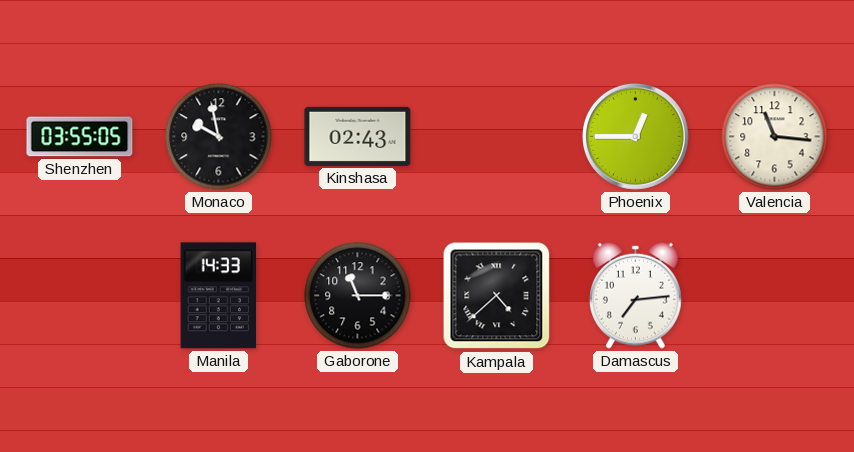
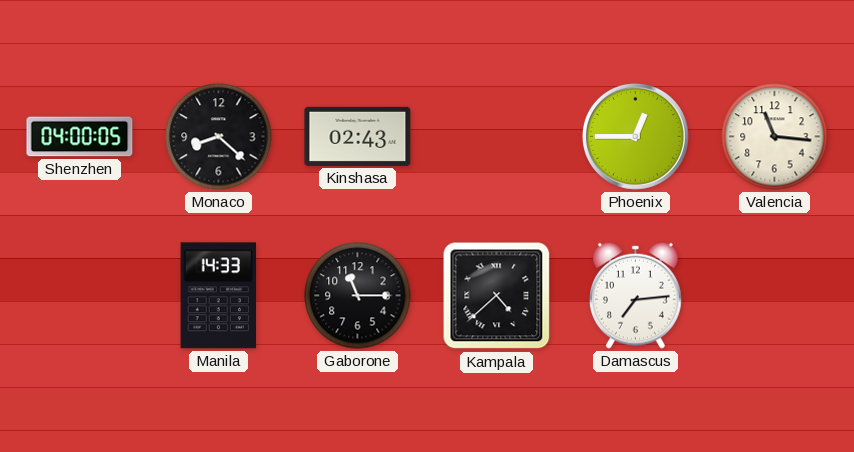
Shenzhen: 03:55 -> 04:00
Monaco: 9:58 -> 8:22
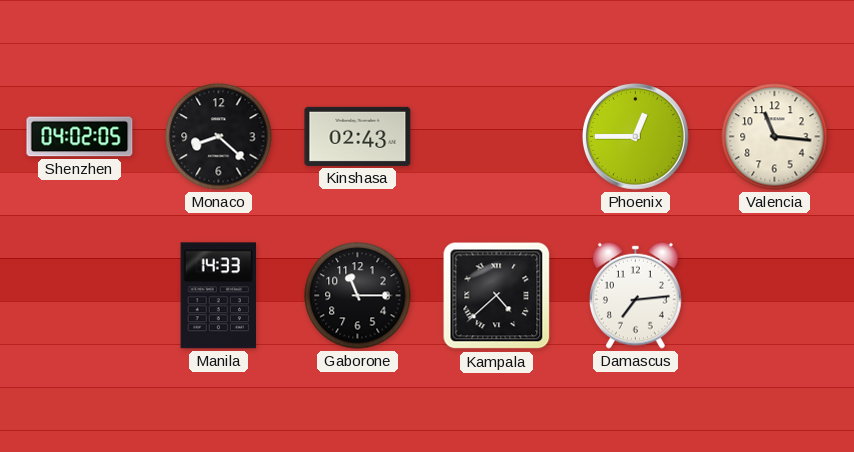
Shenzhen: 04:00 -> 04:02
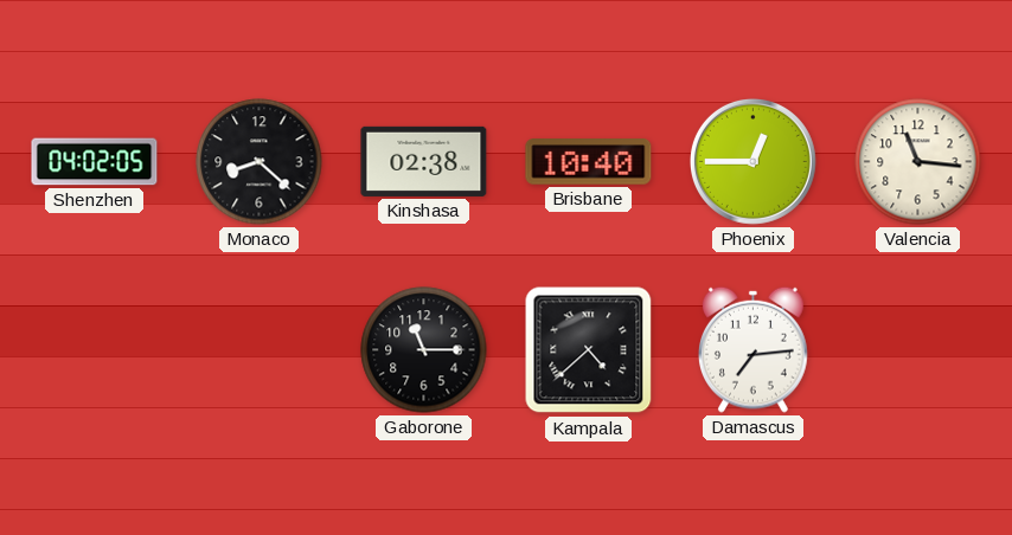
Kinshasa: 02:43 -> 02:38
Brisbane: none -> 10:40
Manila: 14:33 -> none
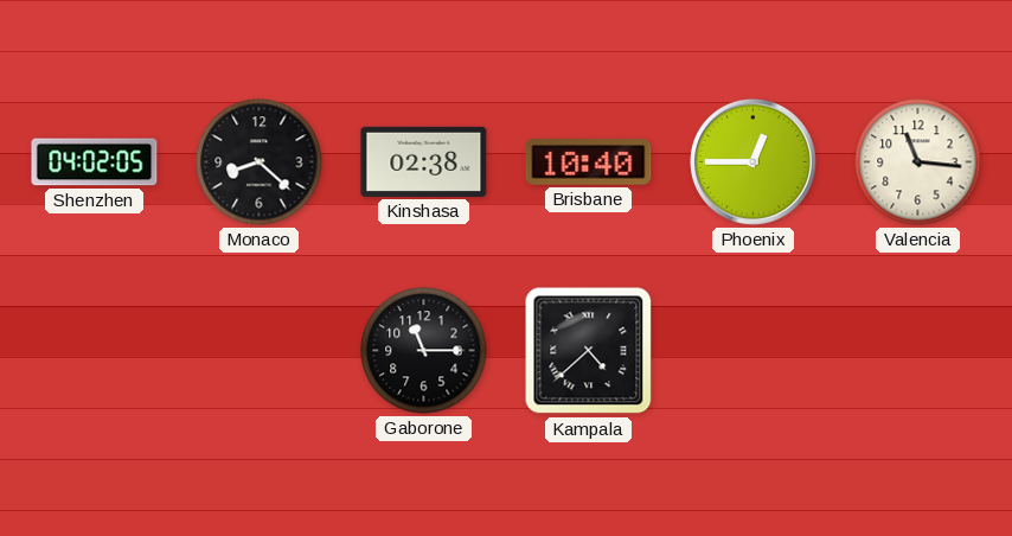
Damascus: 7:14 -> none
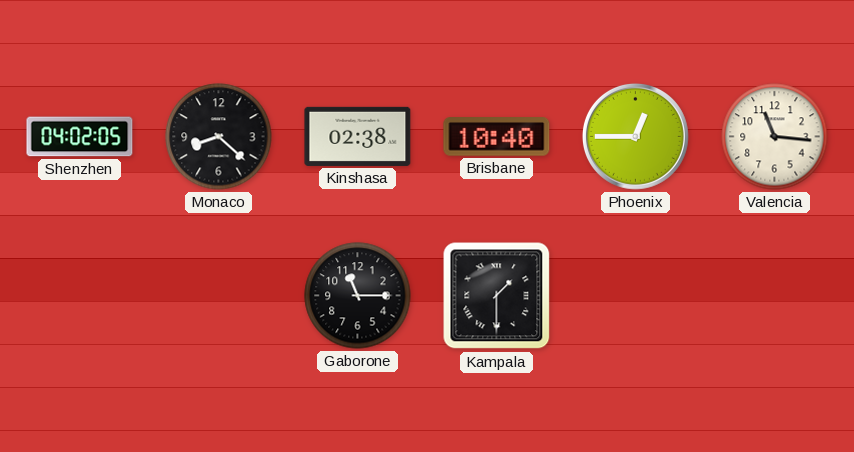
Kampala: 4:38 -> 1:30
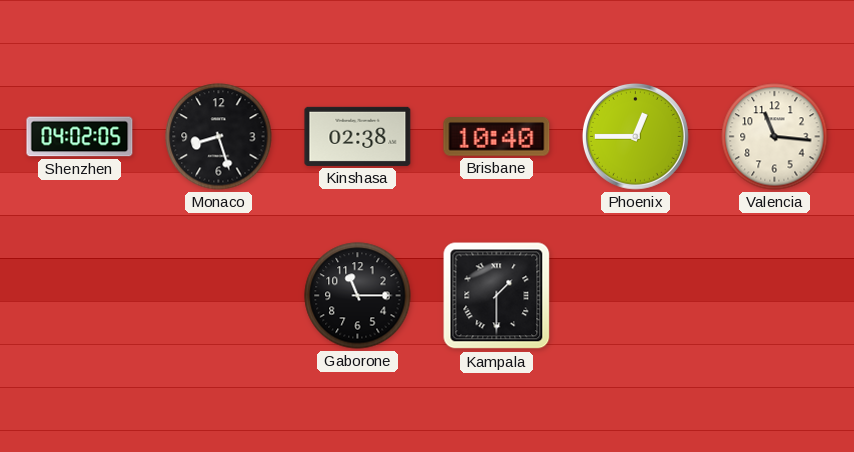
Monaco: 8:22 -> 8:27
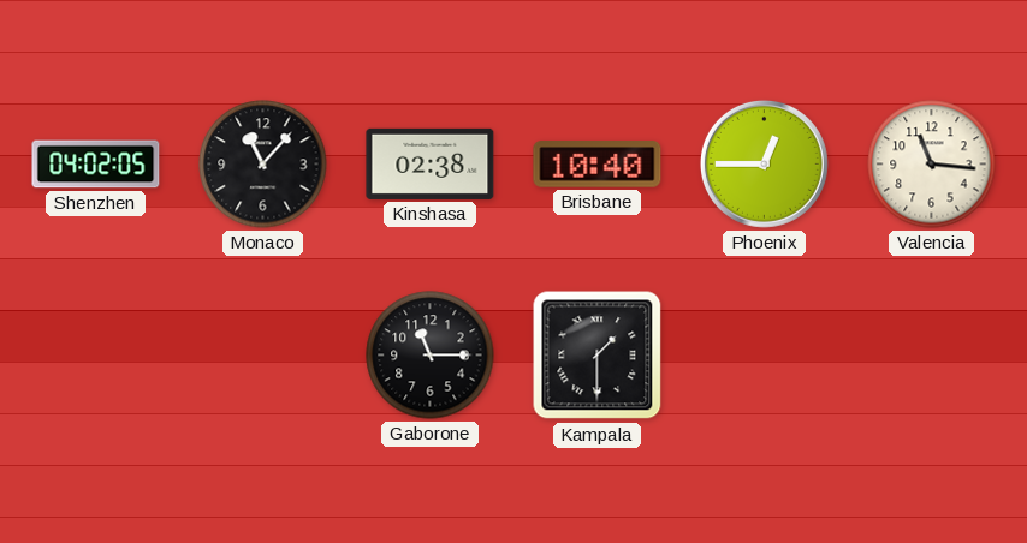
Monaco: 8:27 -> 11:07
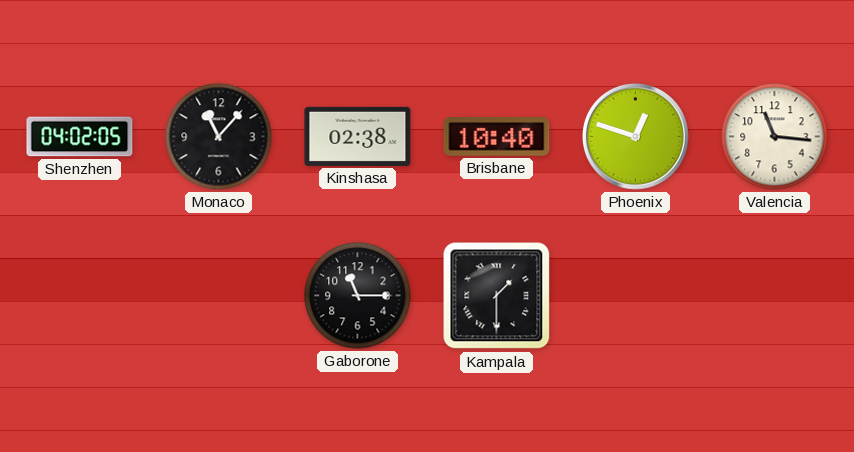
Phoenix: 12:45 -> 12:48
